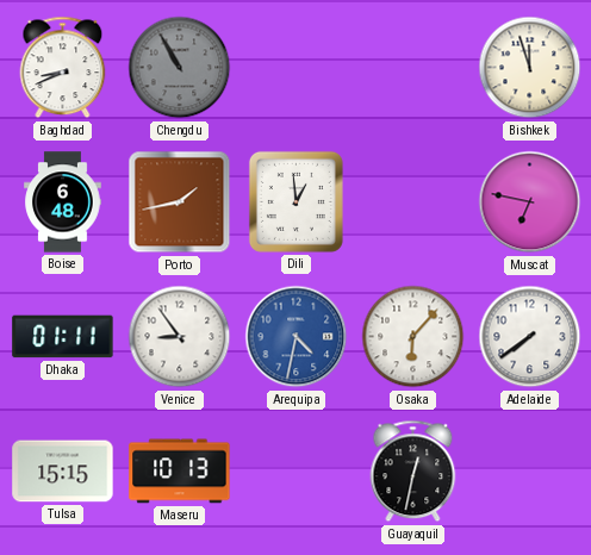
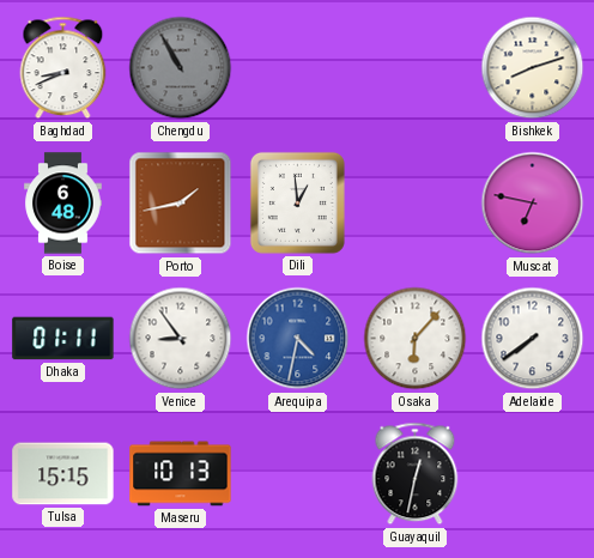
Bishkek: 11:57 -> 8:12
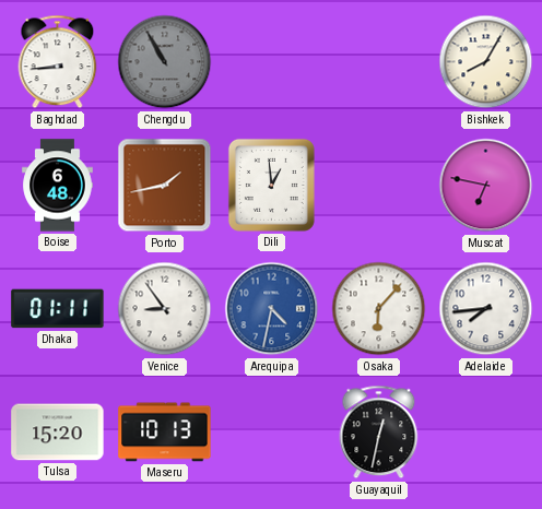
Baghdad: 8:41 -> 8:44
Bishkek: 8:12 -> 8:05
Adelaide: 7:39 -> 7:44
Tulsa: 15:15 -> 15:20
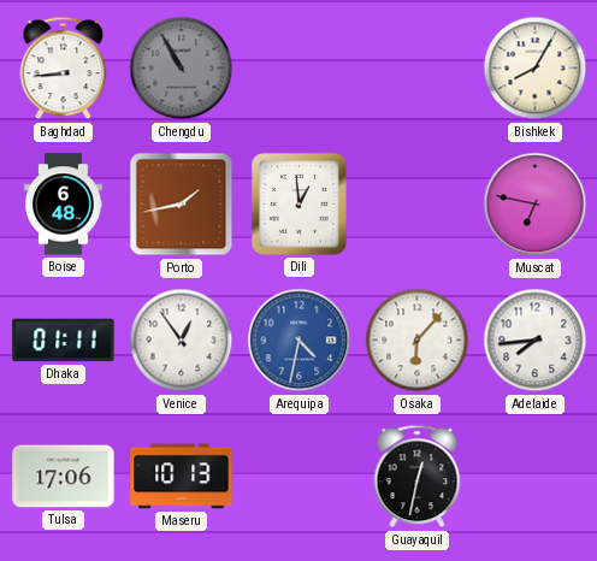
Venice: 8:54 -> 12:54
Tulsa: 15:20 -> 17:06
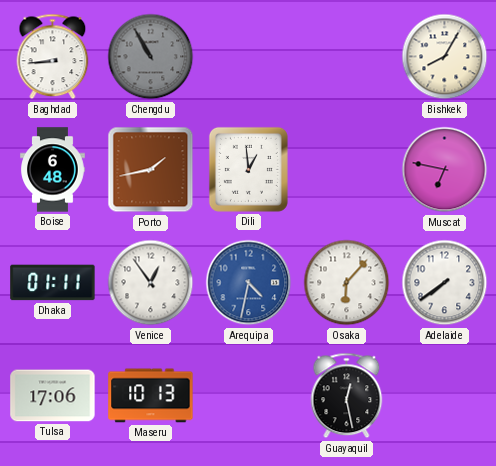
Adelaide: 7:44 -> 7:39
Guayaquil: 12:32 -> 12:28
